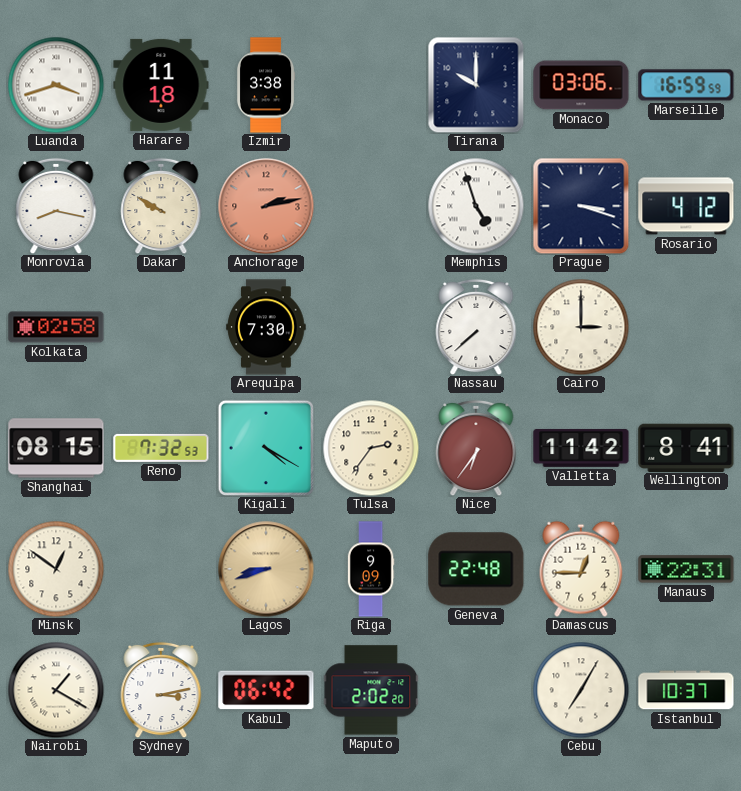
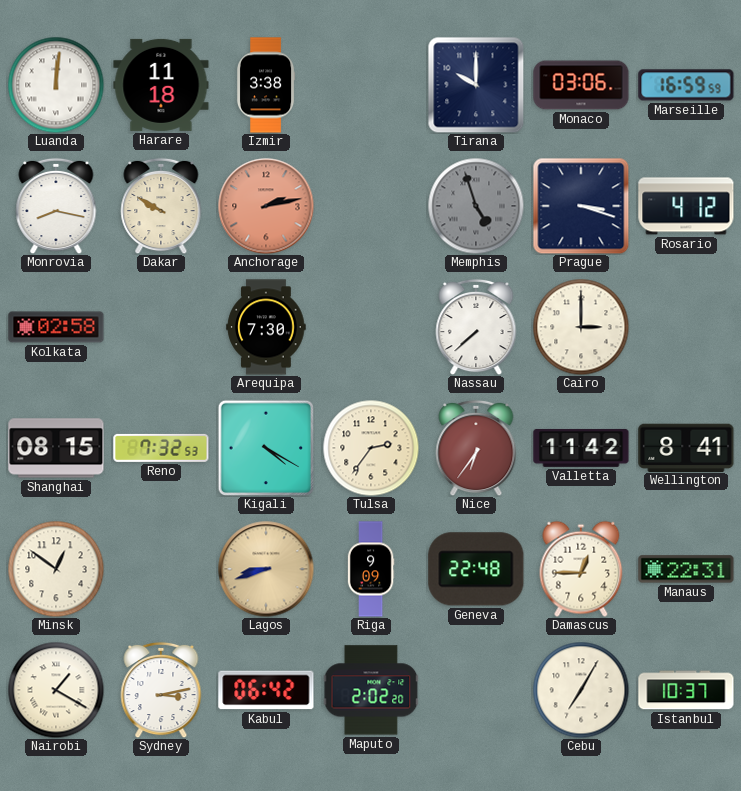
Luanda: 3:42 -> 12:01
Memphis dial: white -> grey
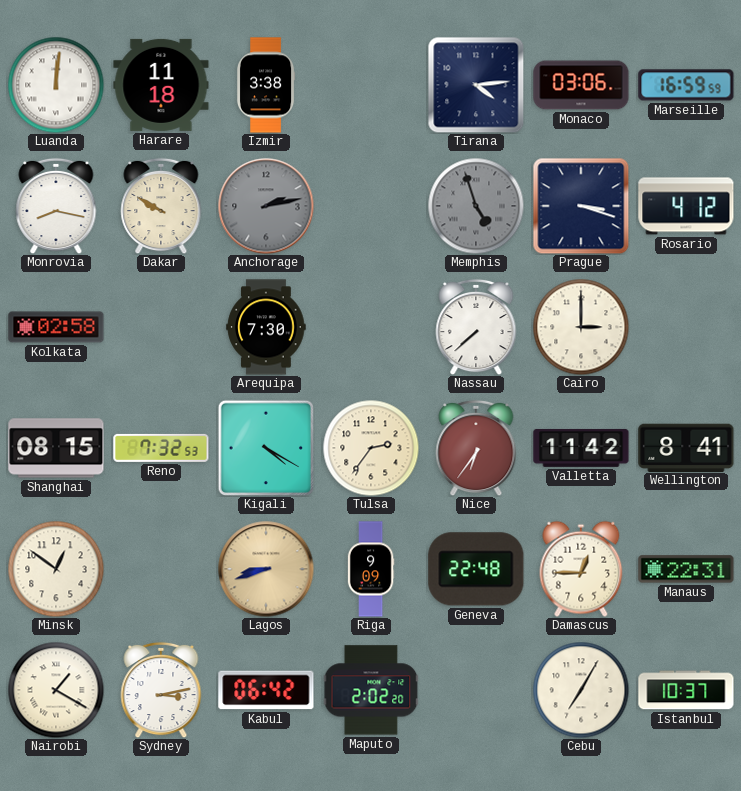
Tirana: 10:00 -> 4:14
Anchorage dial: salmon -> grey
